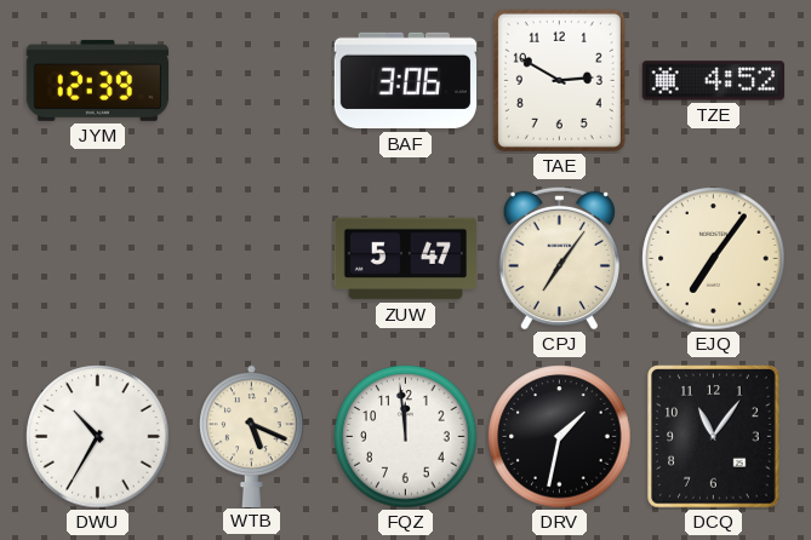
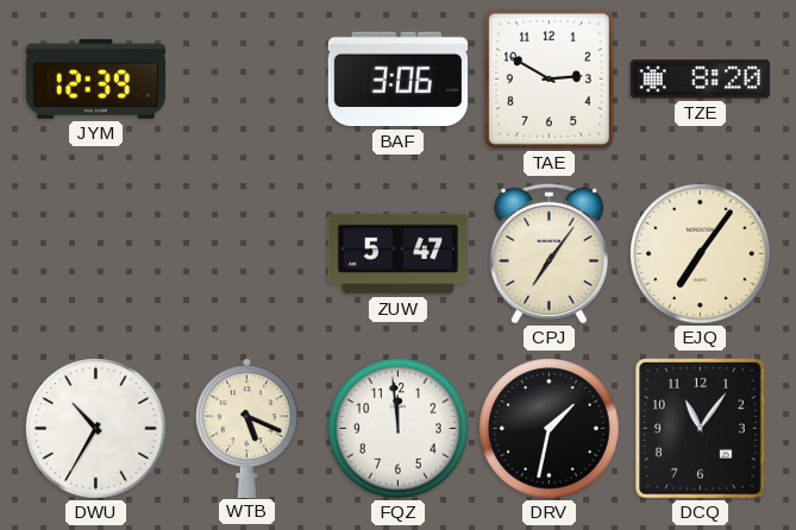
TZE: 4:52 -> 8:20
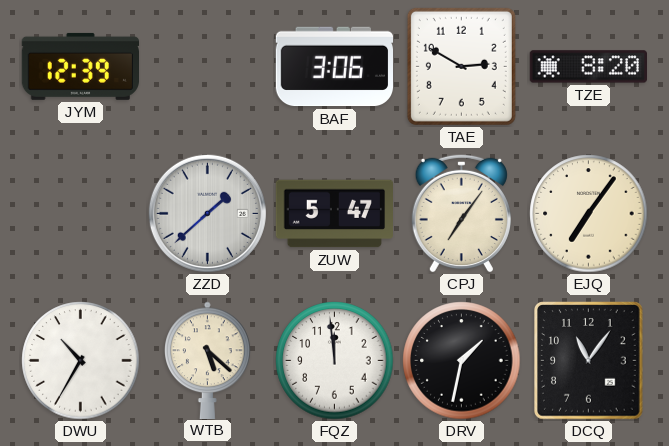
ZZD: none -> 1:38
WTB: 5:19 -> 5:22
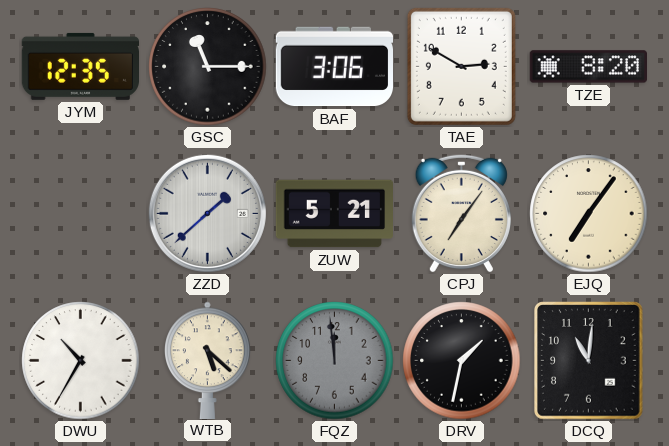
JYM: 12:39 -> 12:35
GSC: none -> 11:15
ZUW: 5:47 -> 5:21
FQZ dial: white -> grey
DCQ: 11:06 -> 11:01
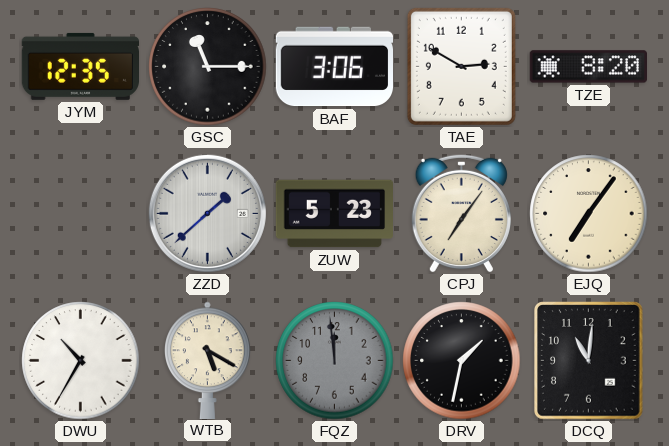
ZUW: 5:21 -> 5:23
WTB: 5:22 -> 5:20
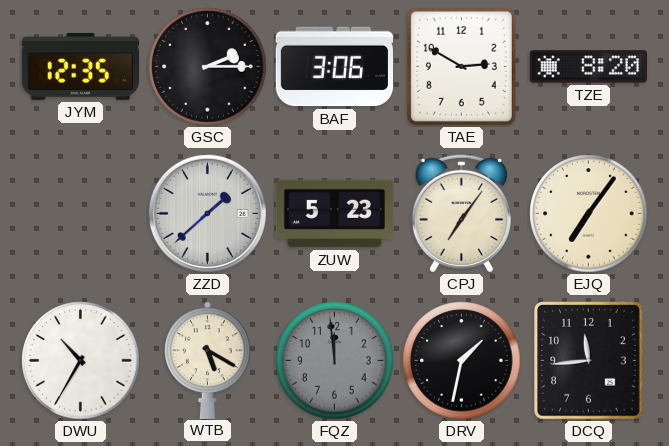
GSC: 11:15 -> 2:15
DCQ: 11:01 -> 11:44
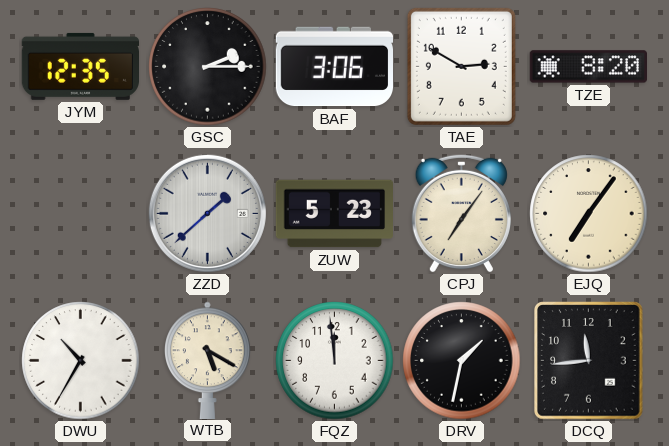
FQZ dial: grey -> white
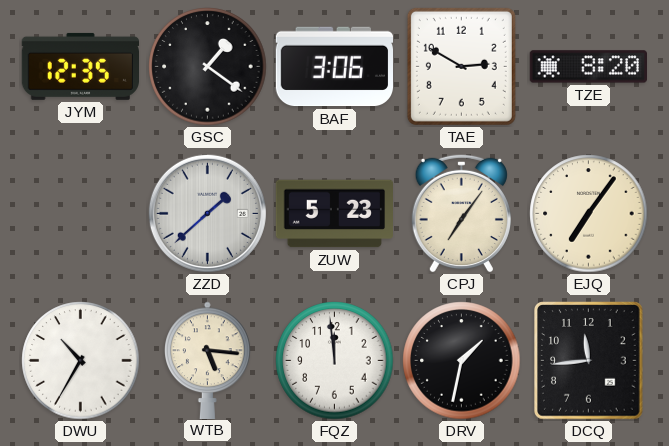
GSC: 2:15 -> 1:21
WTB: 5:20 -> 5:16
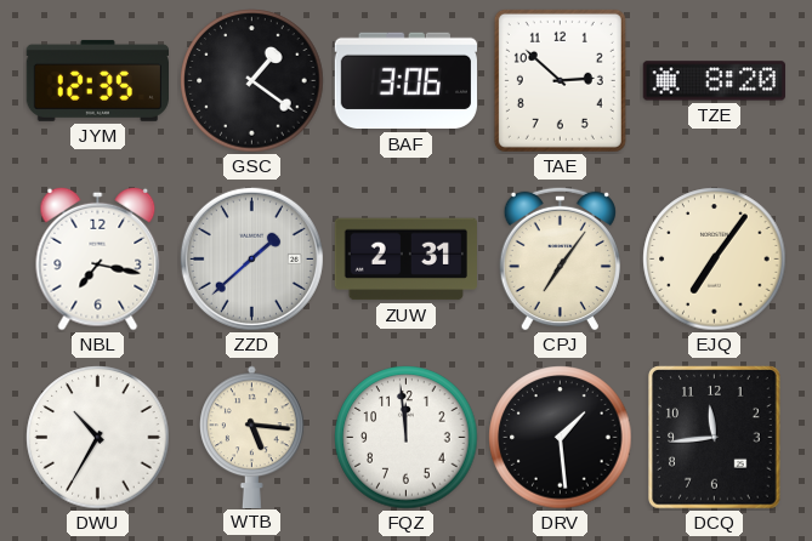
TAE: 2:50 -> 2:52
NBL: none -> 7:17
ZUW: 5:23 -> 2:31
DRV: 1:32 -> 1:29
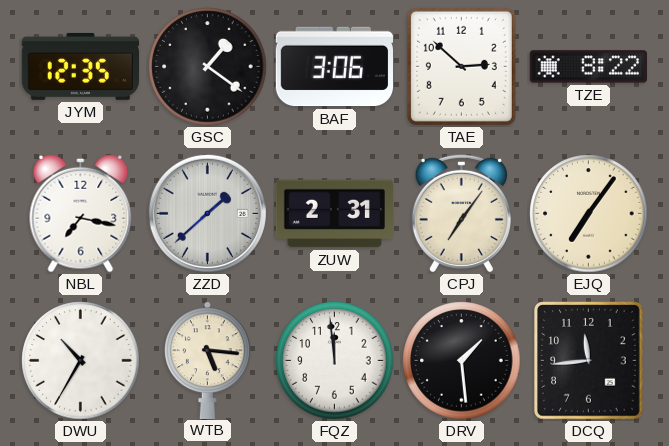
TZE: 8:20 -> 8:22
